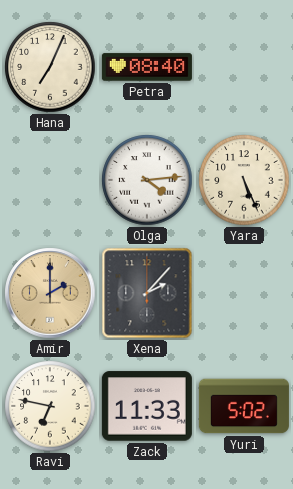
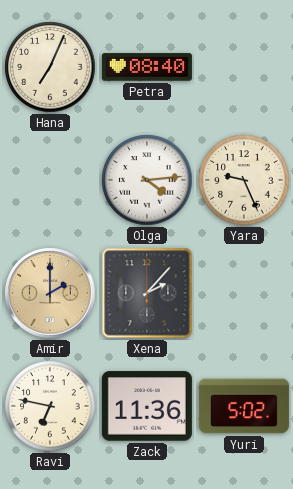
Yara: 5:26 -> 9:26
Zack: 11:33 -> 11:36
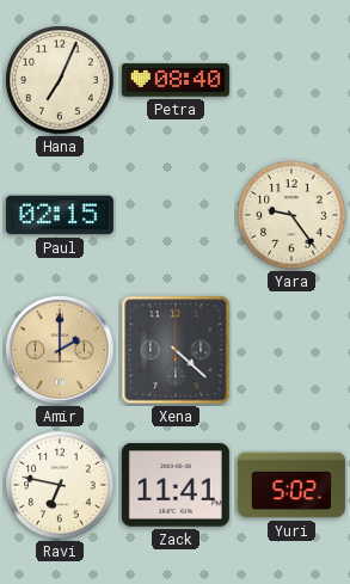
Paul: none -> 02:15
Olga: 4:14 -> none
Yara: 9:26 -> 9:24
Xena: 2:07 -> 4:22
Zack: 11:36 -> 11:41
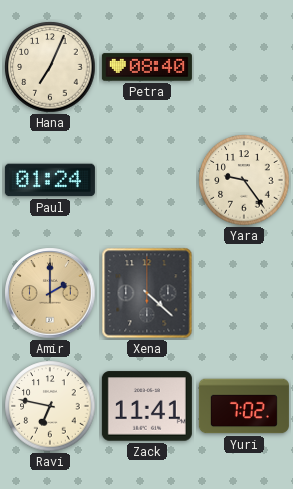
Paul: 02:15 -> 01:24
Yuri: 5:02 -> 7:02
